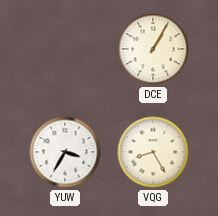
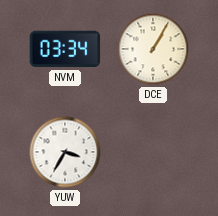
NVM: none -> 03:34
VQG: 8:25 -> none
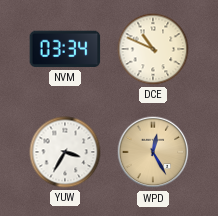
DCE: 1:05 -> 10:49
WPD: none -> 12:25
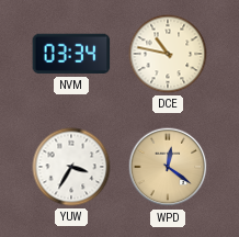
DCE: 10:49 -> 10:47
WPD: 12:25 -> 12:21
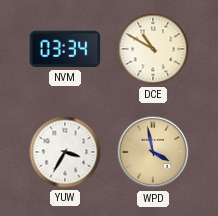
DCE: 10:47 -> 10:50
WPD: 12:21 -> 3:58
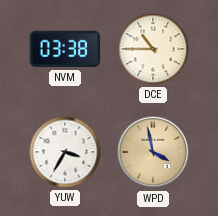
NVM: 03:34 -> 03:38
DCE: 10:50 -> 10:45
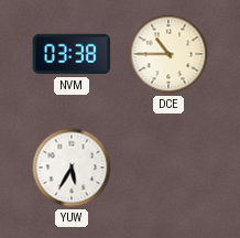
YUW: 3:35 -> 5:35
WPD: 3:58 -> none
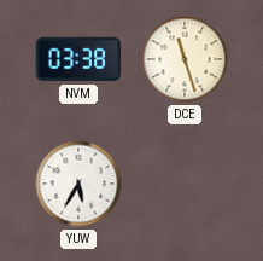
DCE: 10:45 -> 11:27
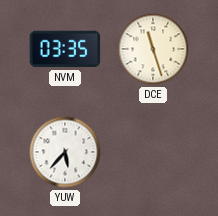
NVM: 03:38 -> 03:35
YUW: 5:35 -> 5:37
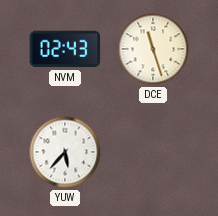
NVM: 03:35 -> 02:43
